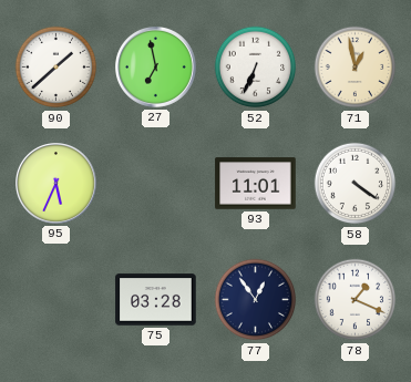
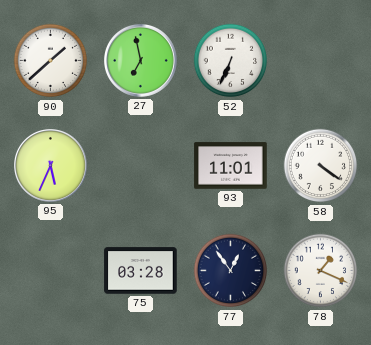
71: 12:58 -> none
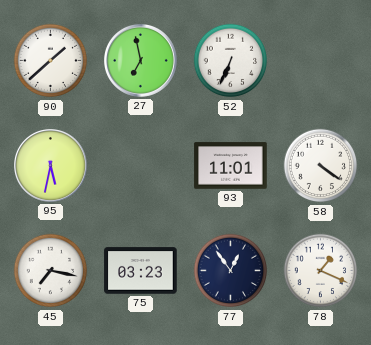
95: 5:34 -> 5:32
45: none -> 7:17
75: 03:28 -> 03:23
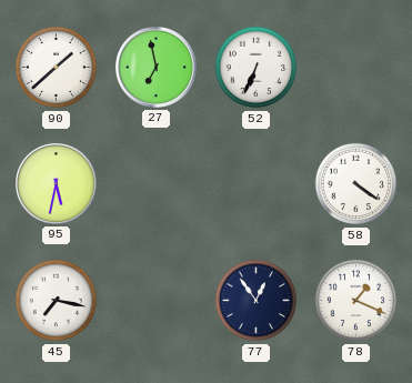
93: 11:01 -> none
75: 03:23 -> none
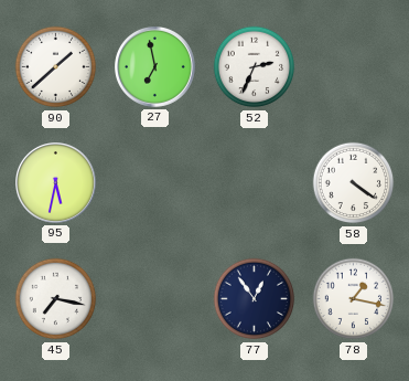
52: 6:34 -> 2:34
78: 1:19 -> 1:17
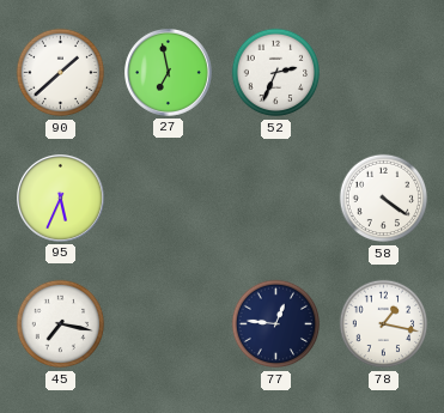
95: 5:32 -> 5:34
77: 12:54 -> 12:46
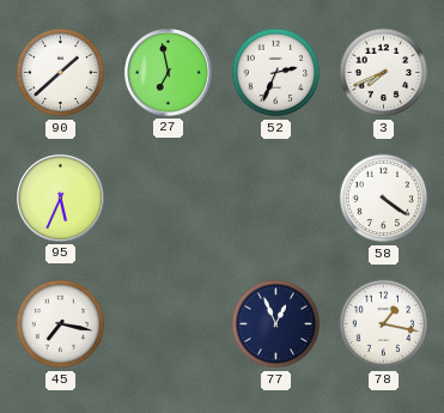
3: none -> 7:41
77: 12:46 -> 12:56
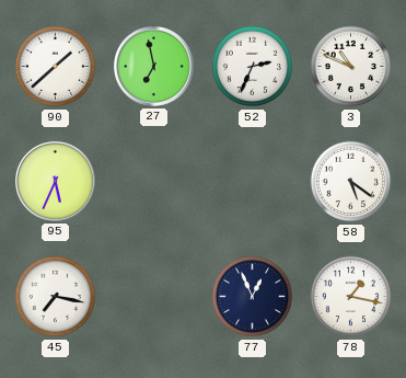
3: 7:41 -> 10:49
58: 4:21 -> 5:21
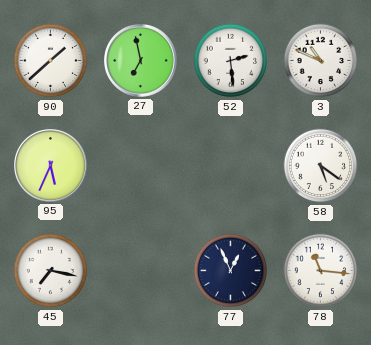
52: 2:34 -> 2:29
78: 1:17 -> 11:16
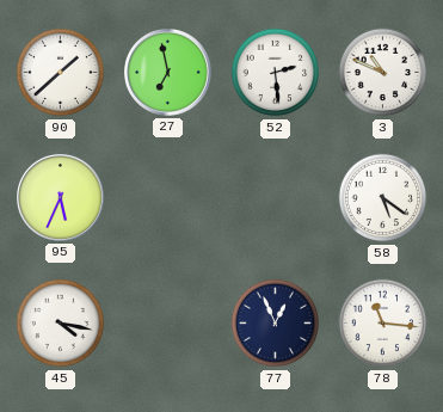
45: 7:17 -> 4:17
